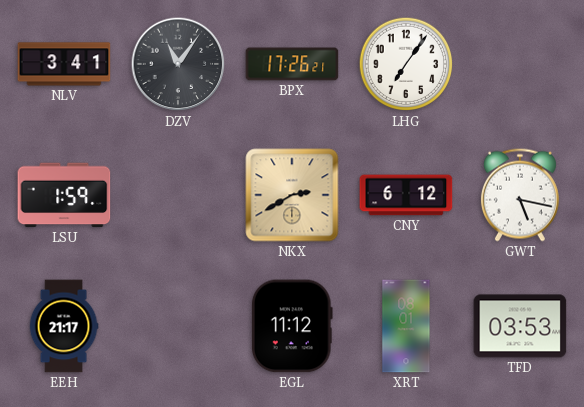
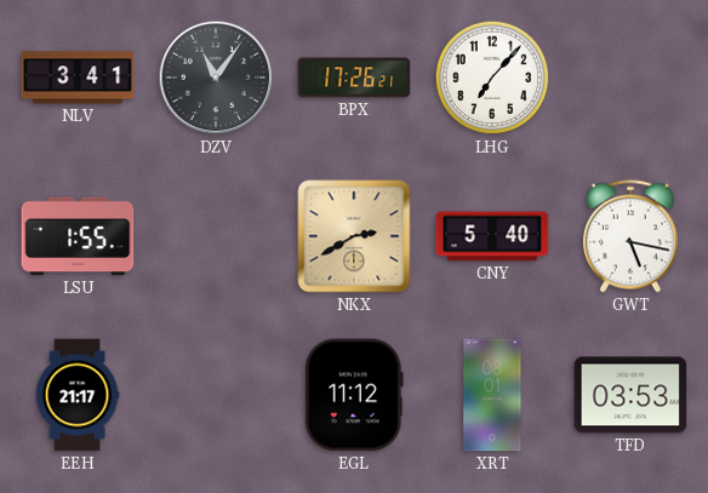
LHG: 7:06 -> 7:07
LSU: 1:59 -> 1:55
CNY: 6:12 -> 5:40
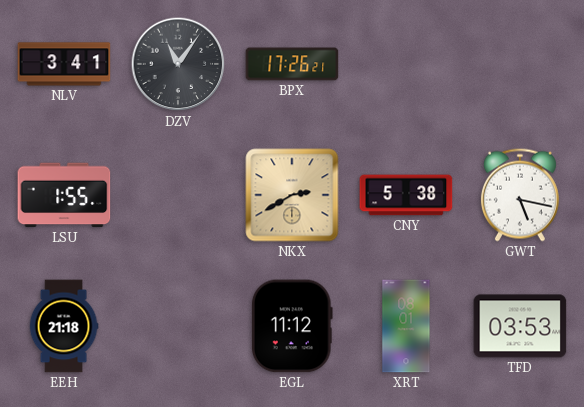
LHG: 7:07 -> none
CNY: 5:40 -> 5:38
EEH: 21:17 -> 21:18
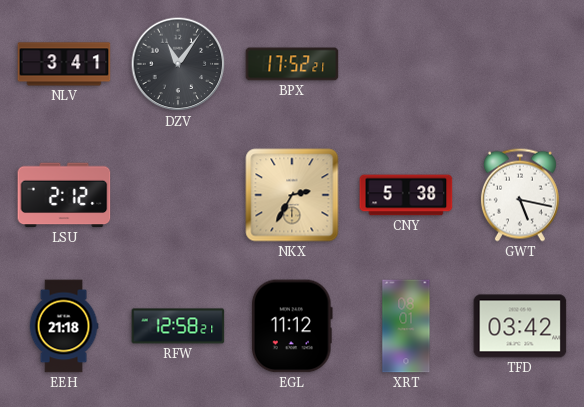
BPX: 17:26 -> 17:52
LSU: 1:55 -> 2:12
NKX: 2:40 -> 2:35
RFW: none -> 12:58
TFD: 03:53 -> 03:42
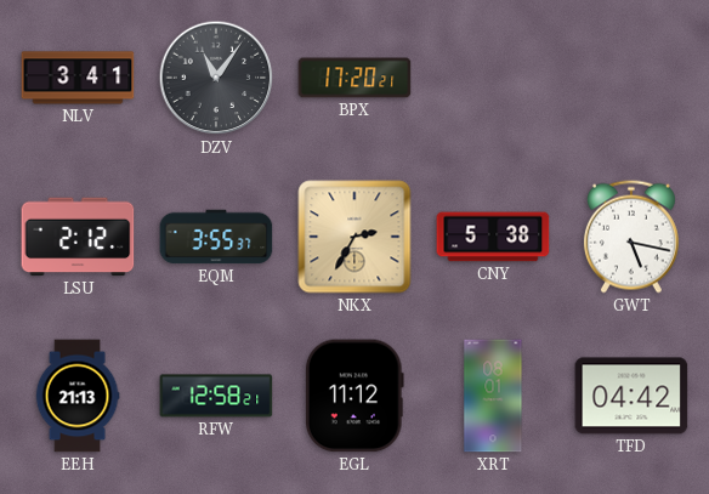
BPX: 17:52 -> 17:20
EQM: none -> 3:55
EEH: 21:18 -> 21:13
TFD: 03:42 -> 04:42
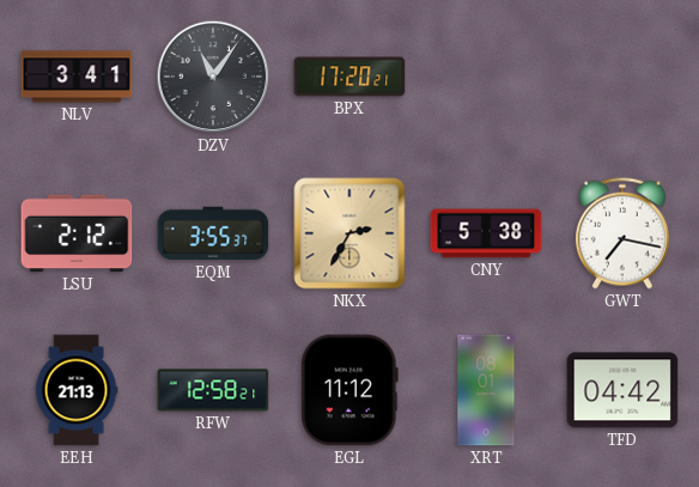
GWT: 5:17 -> 7:17
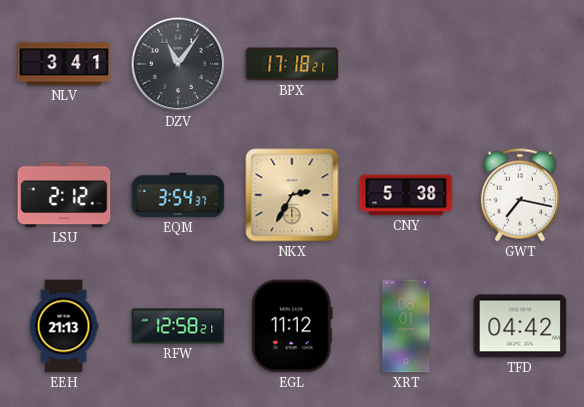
BPX: 17:20 -> 17:18
EQM: 3:55 -> 3:54
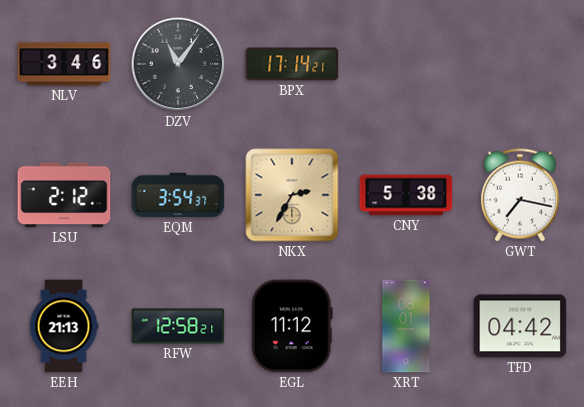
NLV: 3:41 -> 3:46
BPX: 17:18 -> 17:14
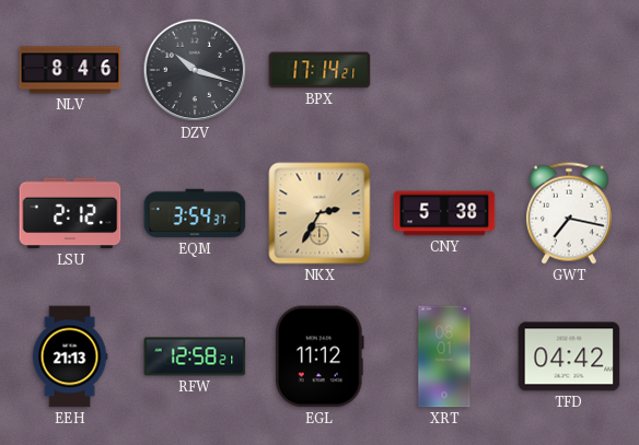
NLV: 3:46 -> 8:46
DZV: 11:06 -> 10:18
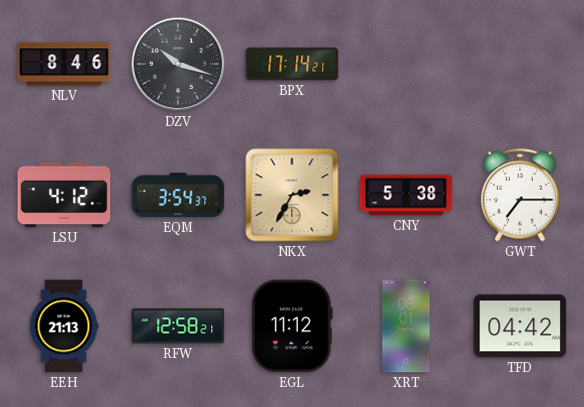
LSU: 2:12 -> 4:12
GWT: 7:17 -> 7:15
